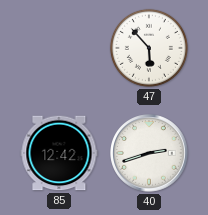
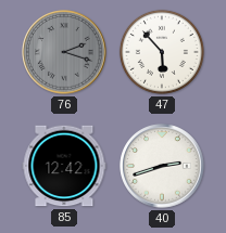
76: none -> 2:18
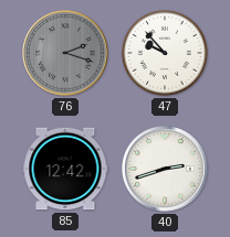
47: 5:53 -> 9:53
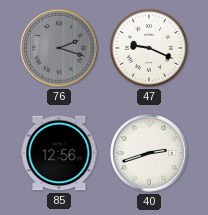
47: 9:53 -> 9:19
85: 12:42 -> 12:56
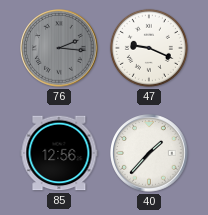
76: 2:18 -> 2:16
40: 2:42 -> 1:37
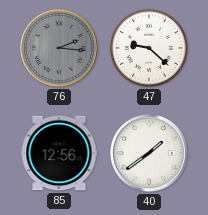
47: 9:19 -> 9:22
40: 1:37 -> 1:39
